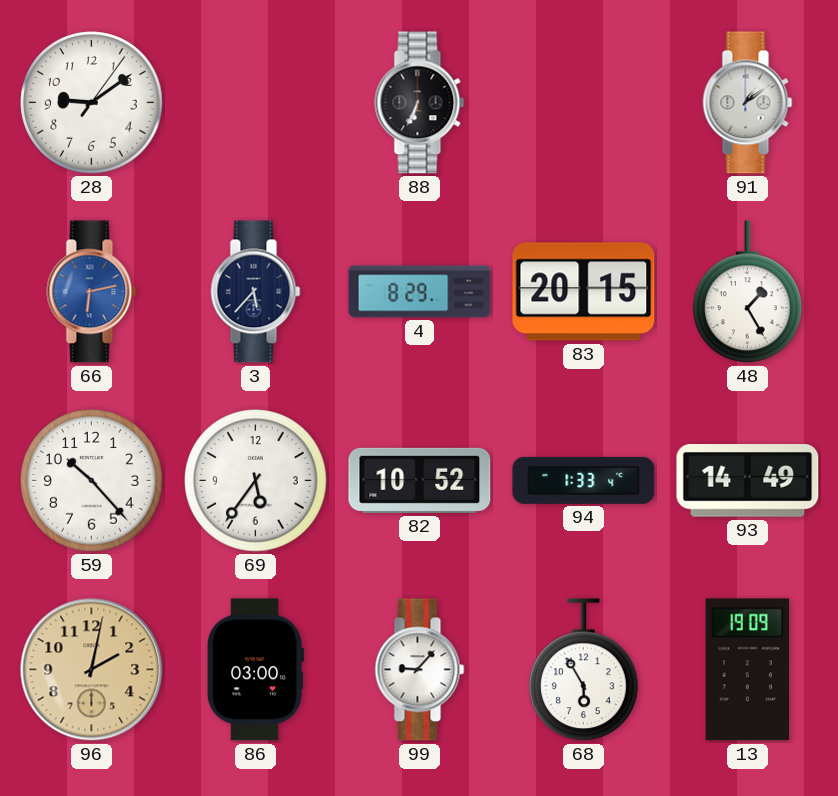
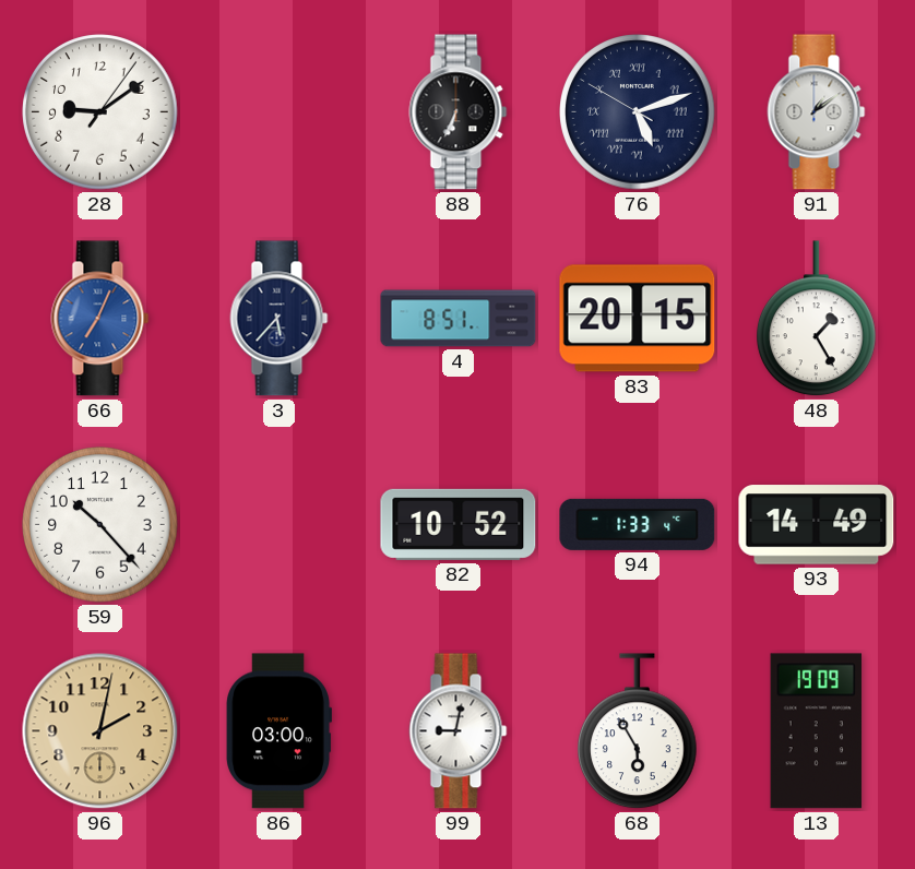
76: none -> 5:11
66: 6:13 -> 7:04
4: 8:29 -> 8:51
69: 5:36 -> none
99: 9:07 -> 9:02
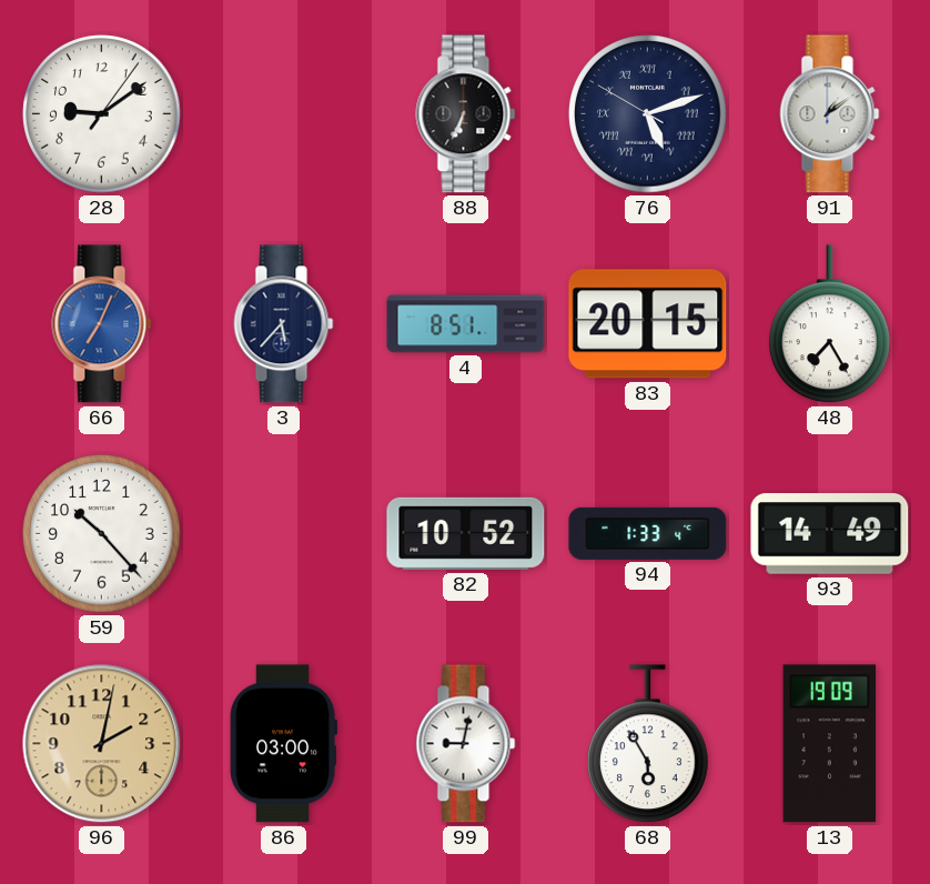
48: 1:25 -> 7:25
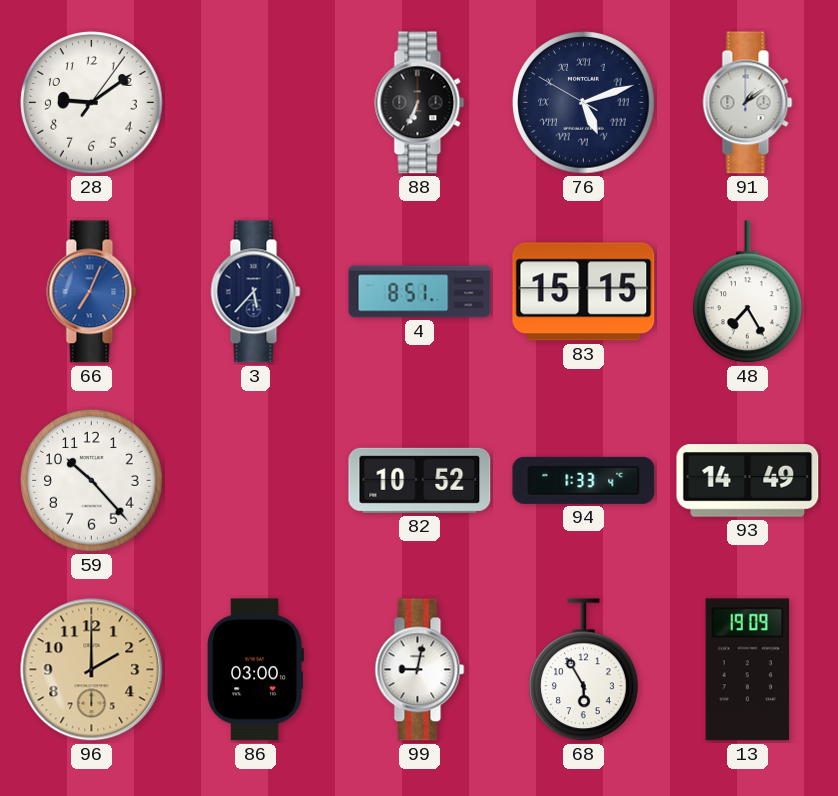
83: 20:15 -> 15:15
96: 2:02 -> 2:00
